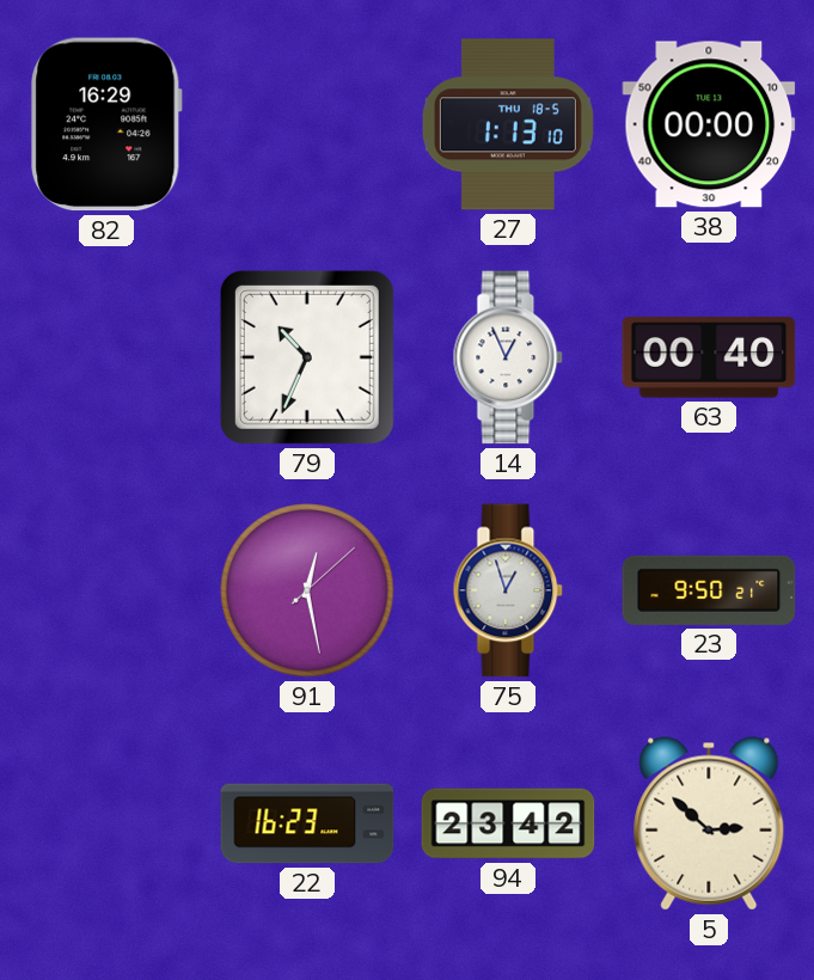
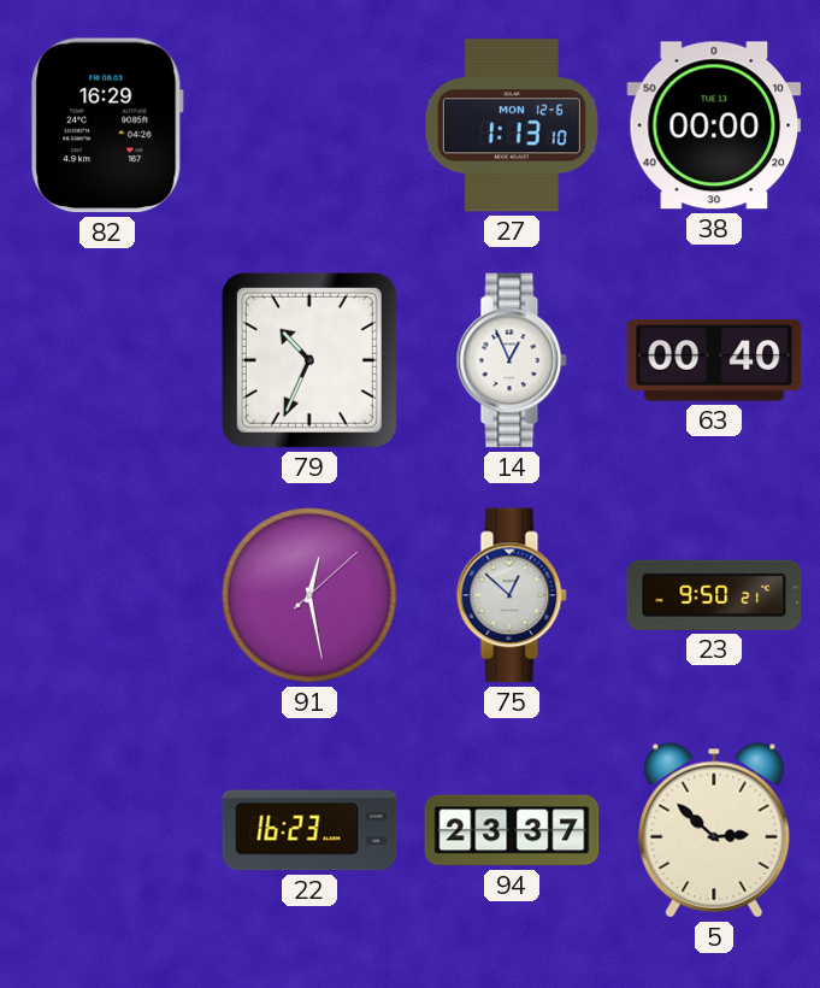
27 date: THU 18-5 -> MON 12-6
75: 12:57 -> 12:52
94: 23:42 -> 23:37
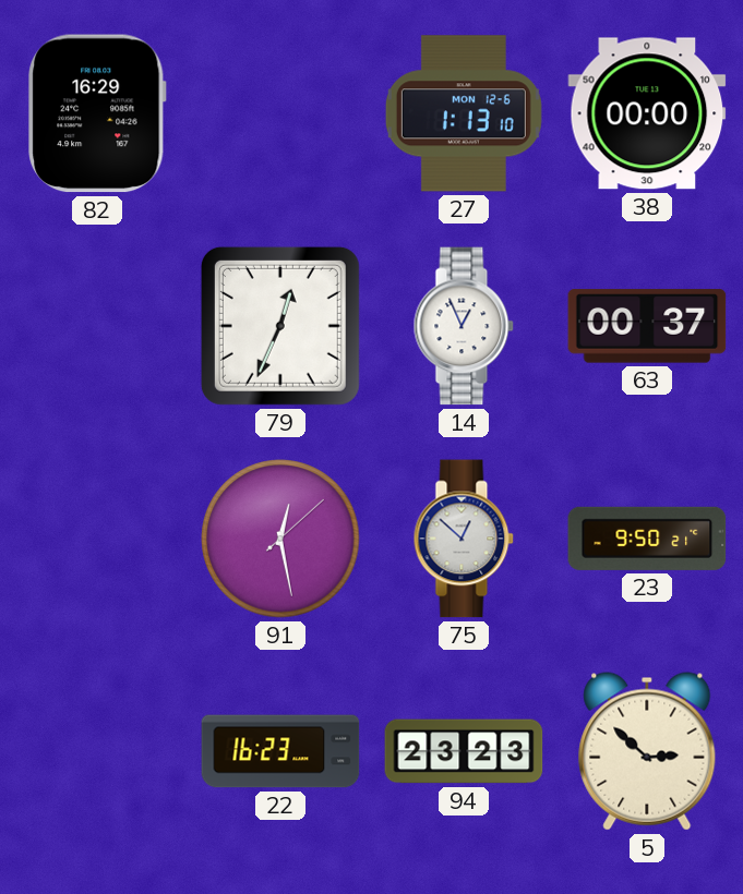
79: 10:34 -> 12:34
63: 00:40 -> 00:37
94: 23:37 -> 23:23
